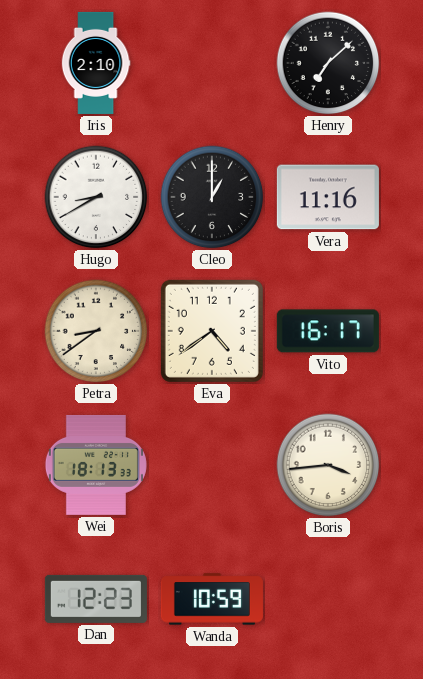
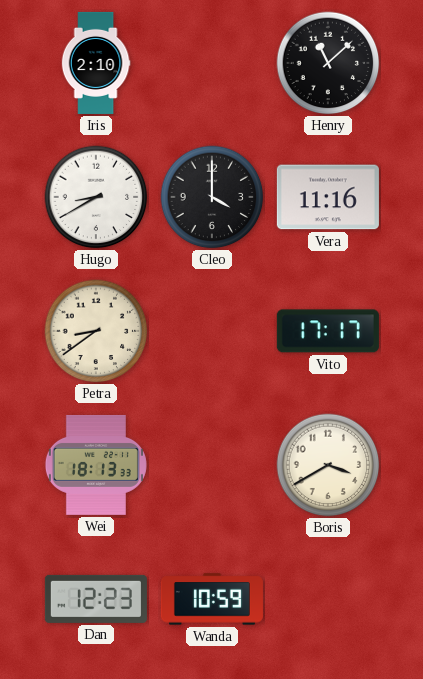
Henry: 7:08 -> 11:08
Cleo: 1:00 -> 4:00
Eva: 4:39 -> none
Vito: 16:17 -> 17:17
Boris: 3:44 -> 3:40
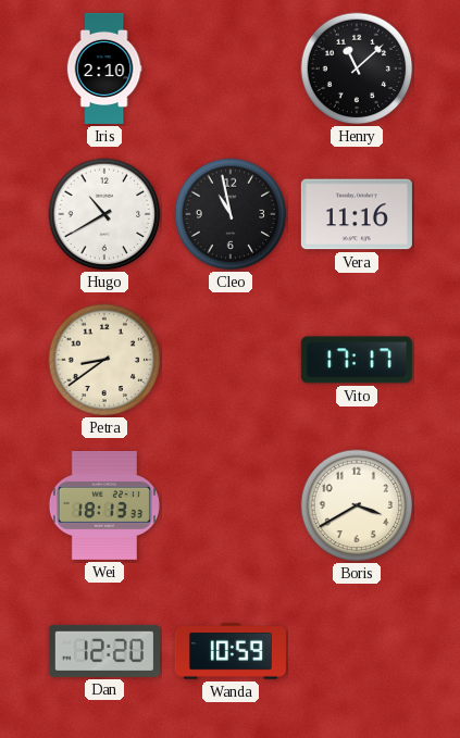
Hugo: 8:40 -> 10:40
Cleo: 4:00 -> 10:58
Dan: 12:23 -> 12:20
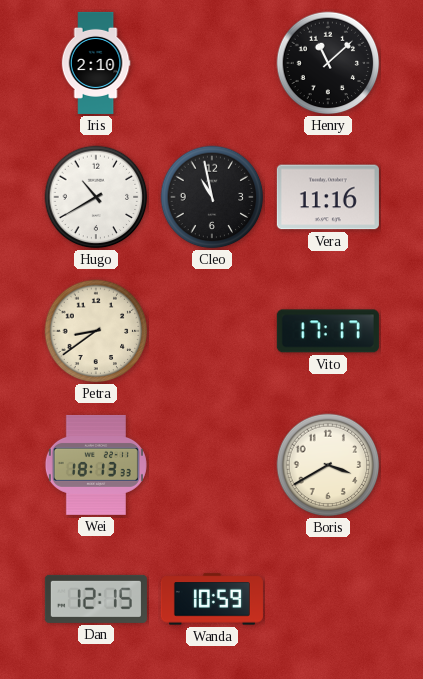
Dan: 12:20 -> 12:15
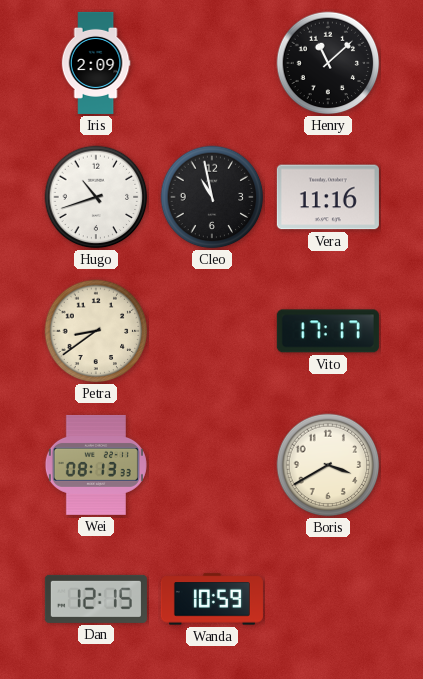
Iris: 2:10 -> 2:09
Hugo: 10:40 -> 10:42
Wei: 18:13 -> 08:13
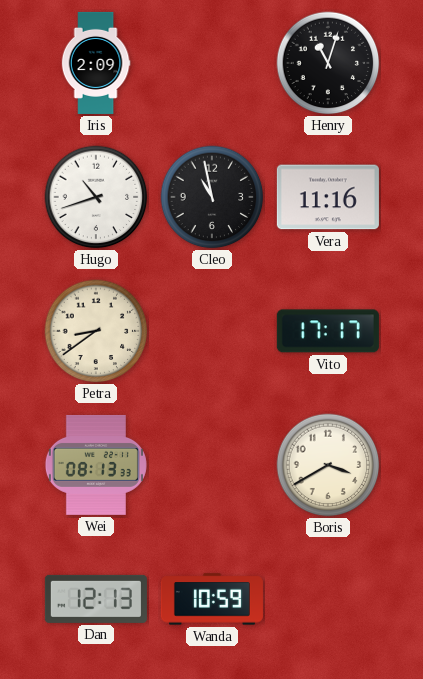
Henry: 11:08 -> 11:03
Dan: 12:15 -> 12:13
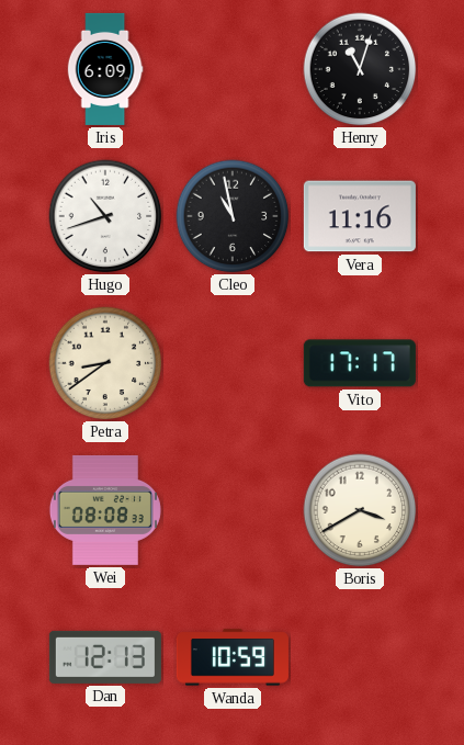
Iris: 2:09 -> 6:09
Wei: 08:13 -> 08:08
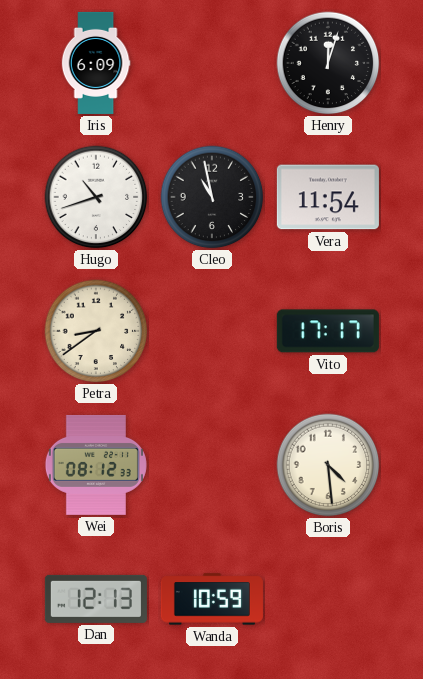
Henry: 11:03 -> 12:03
Vera: 11:16 -> 11:54
Wei: 08:08 -> 08:12
Boris: 3:40 -> 4:29
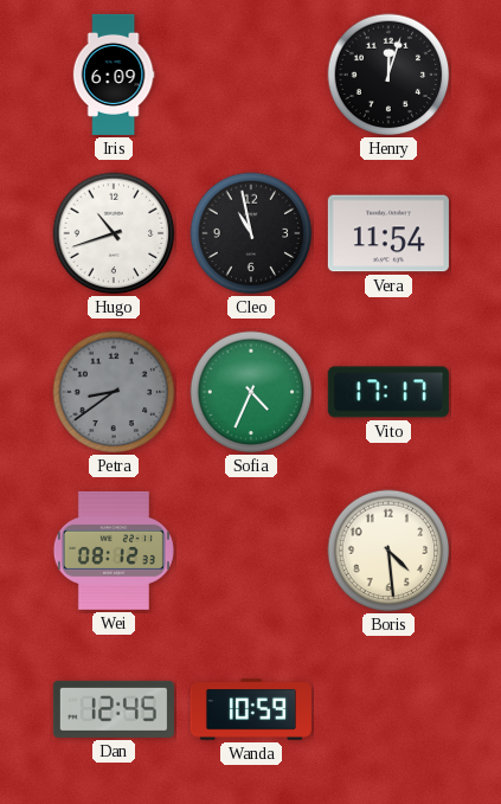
Petra dial: cream -> grey
Sofia: none -> 4:34
Dan: 12:13 -> 12:45
